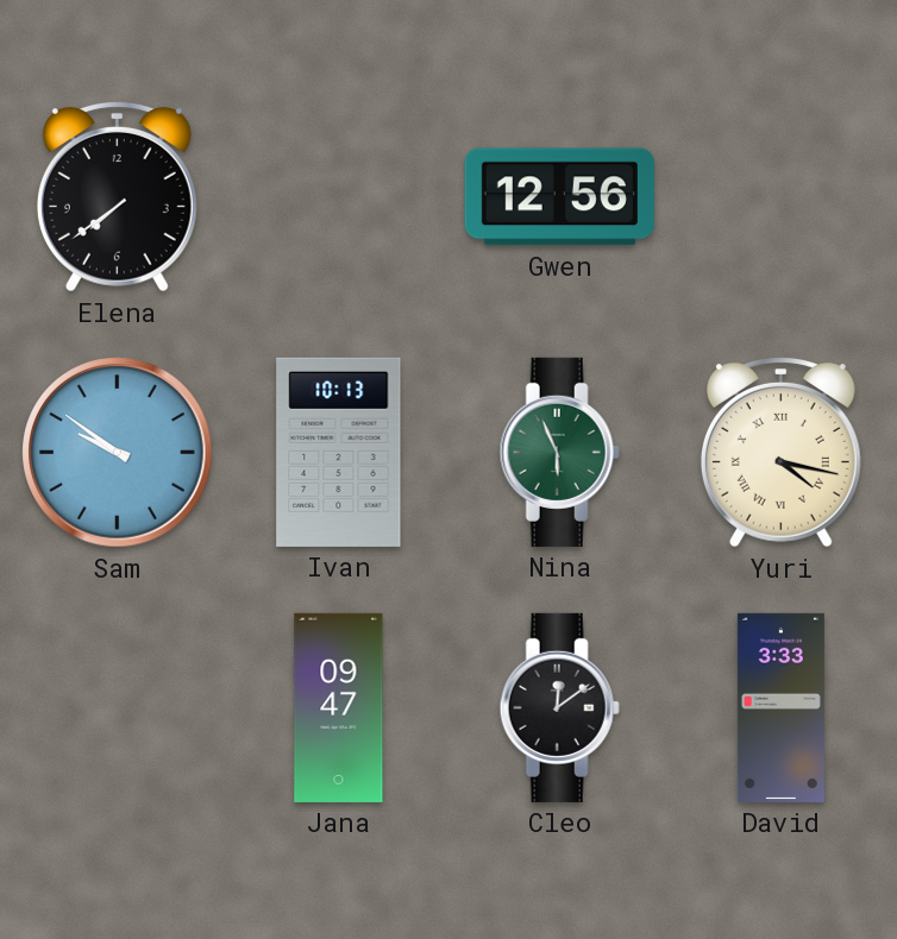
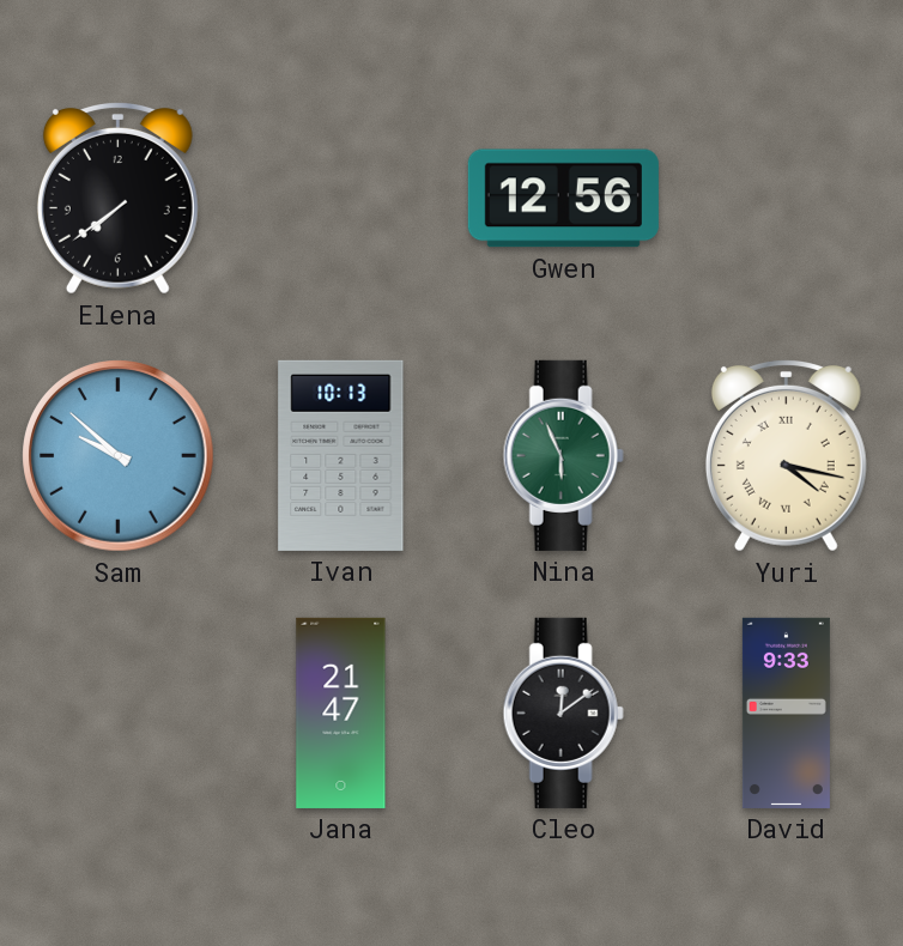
Sam: 9:51 -> 9:52
Jana: 09:47 -> 21:47
David: 3:33 -> 9:33
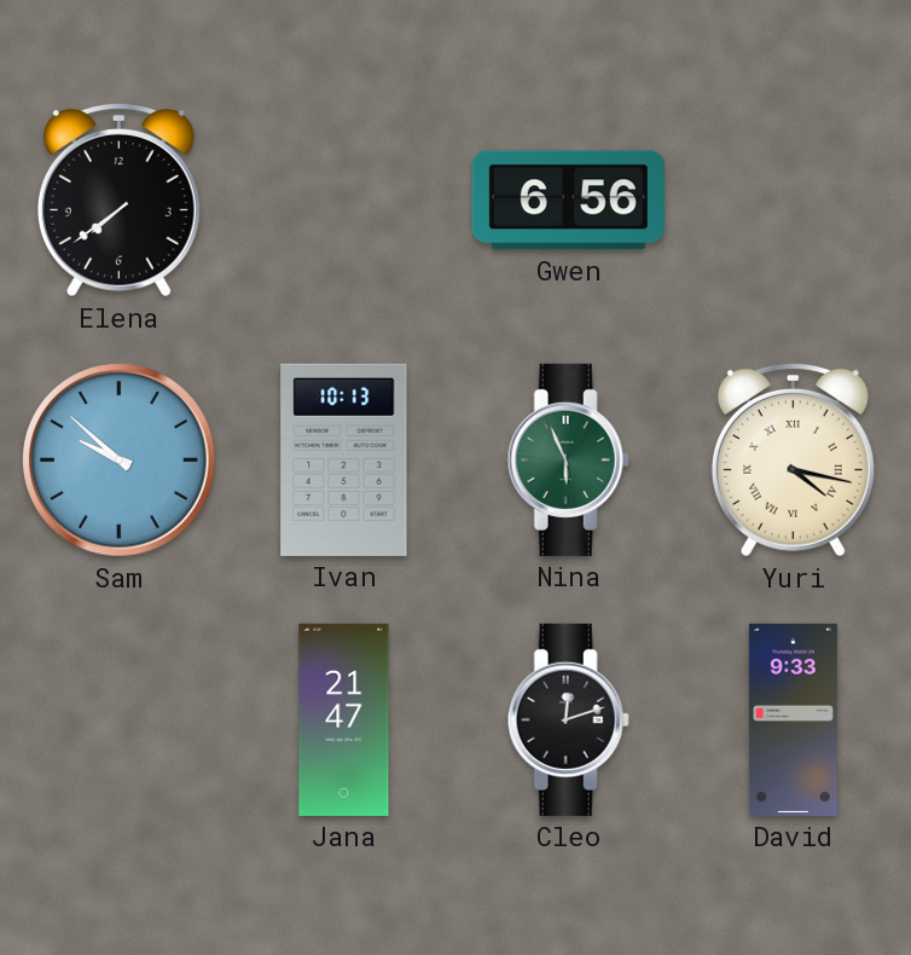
Gwen: 12:56 -> 6:56
Cleo: 12:09 -> 12:12
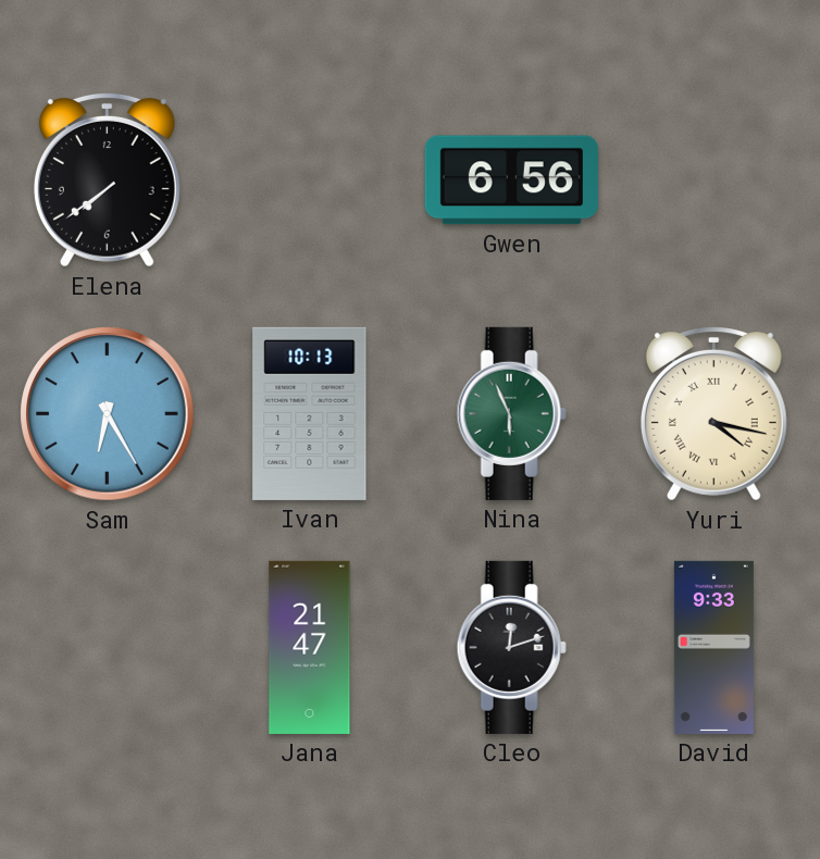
Sam: 9:52 -> 6:25
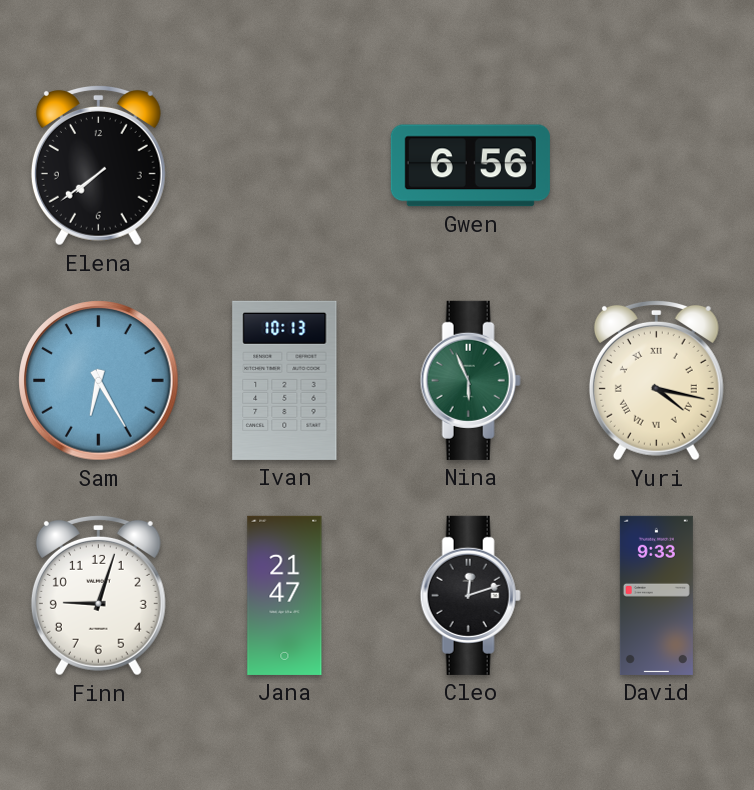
Finn: none -> 9:03
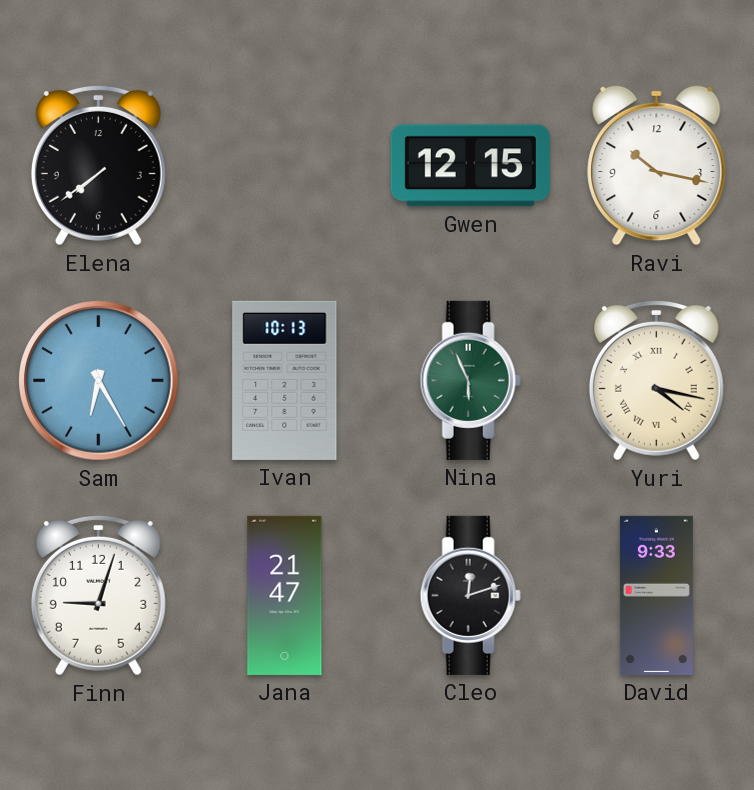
Gwen: 6:56 -> 12:15
Ravi: none -> 10:17
